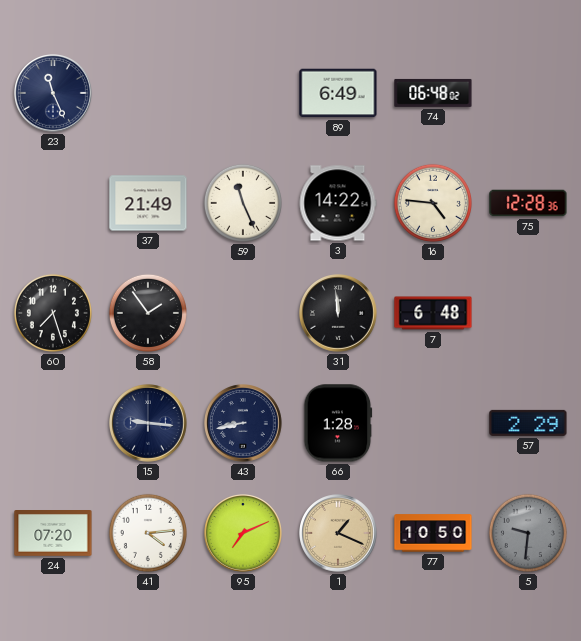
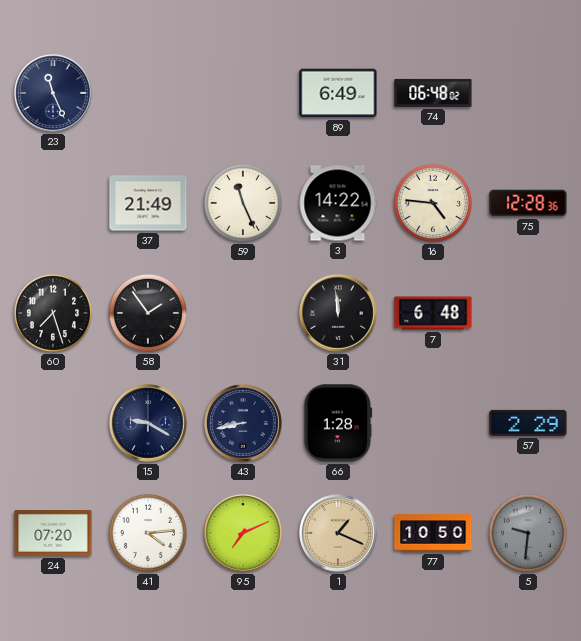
15: 9:16 -> 9:20
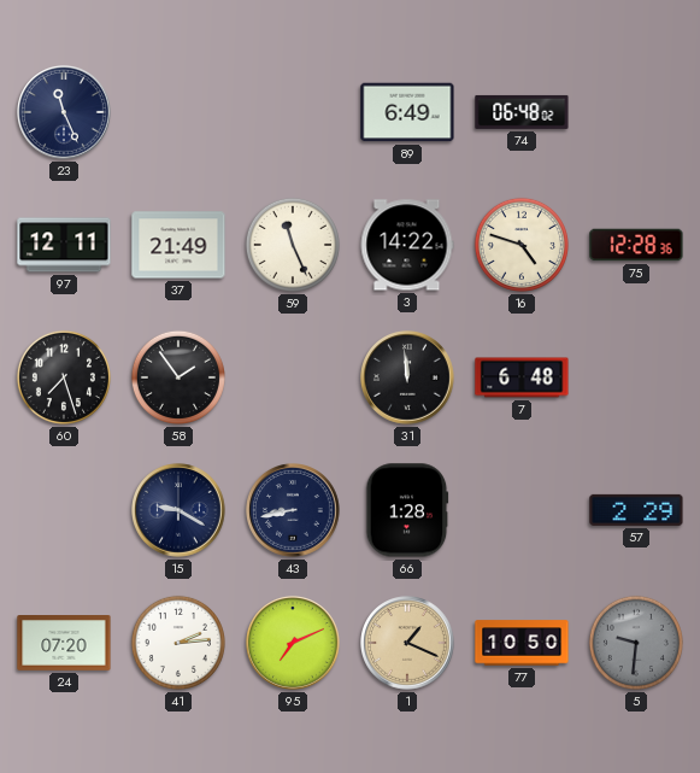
97: none -> 12:11
16: 4:46 -> 4:48
41: 4:14 -> 2:14
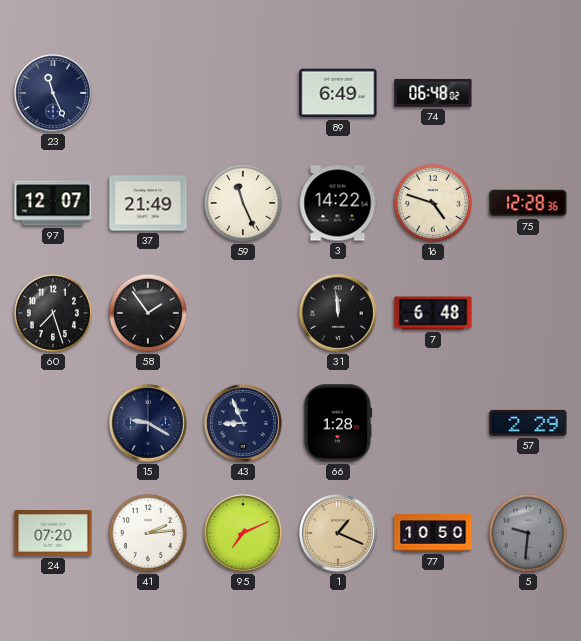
97: 12:11 -> 12:07
43: 8:43 -> 8:56
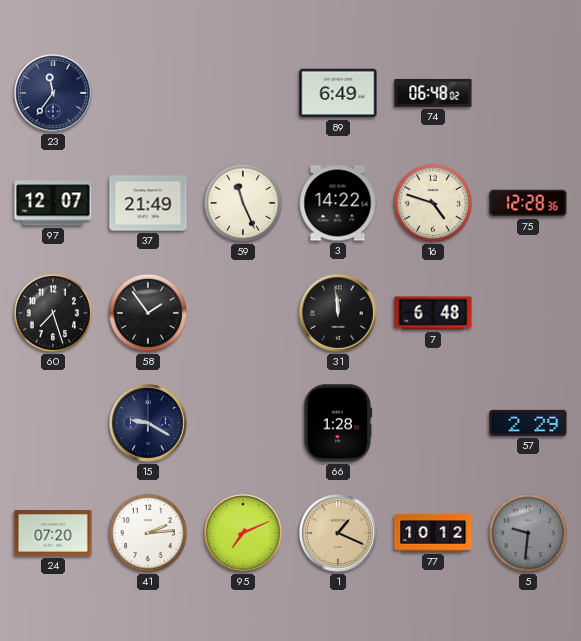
23: 11:26 -> 11:36
43: 8:56 -> none
77: 10:50 -> 10:12
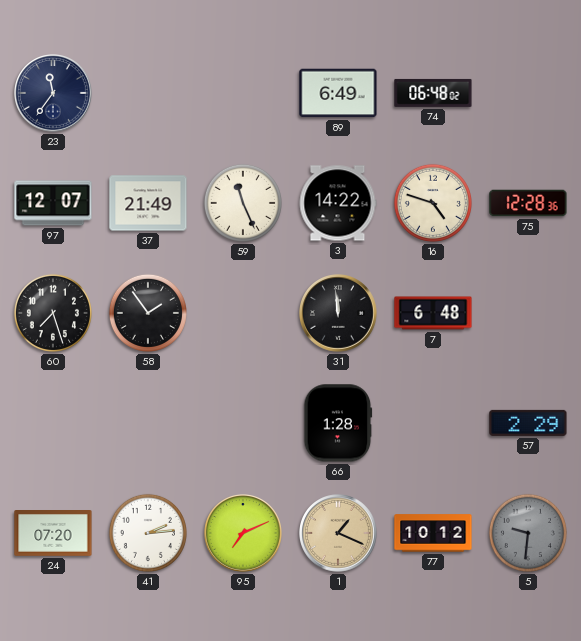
15: 9:20 -> none
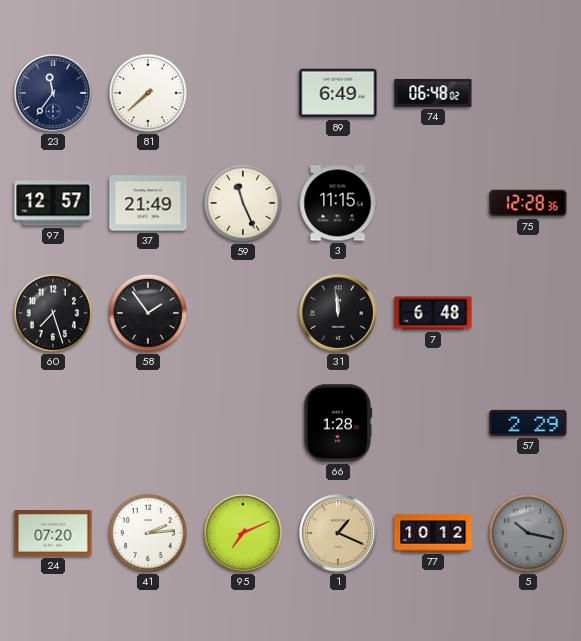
81: none -> 7:38
97: 12:07 -> 12:57
3: 14:22 -> 11:15
16: 4:48 -> none
5: 9:31 -> 10:17
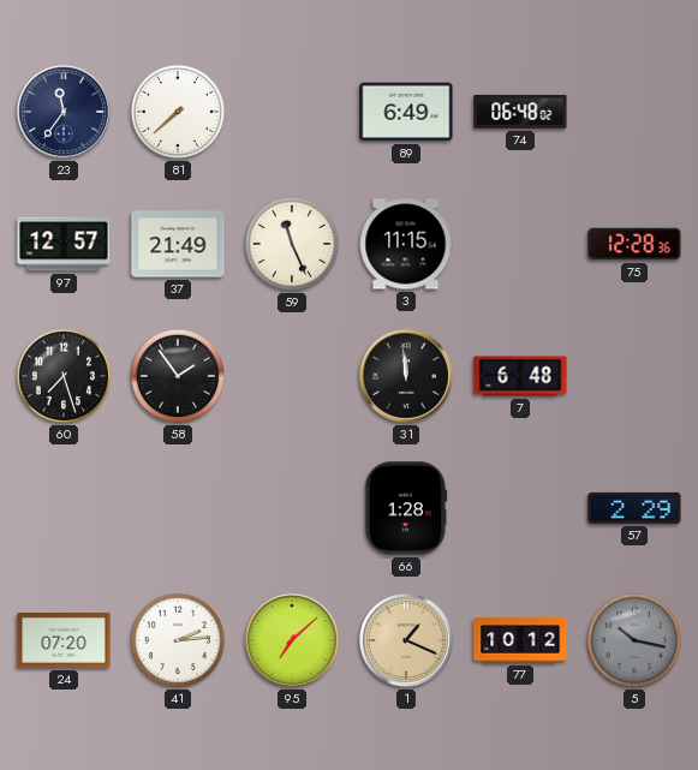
95: 7:11 -> 7:08
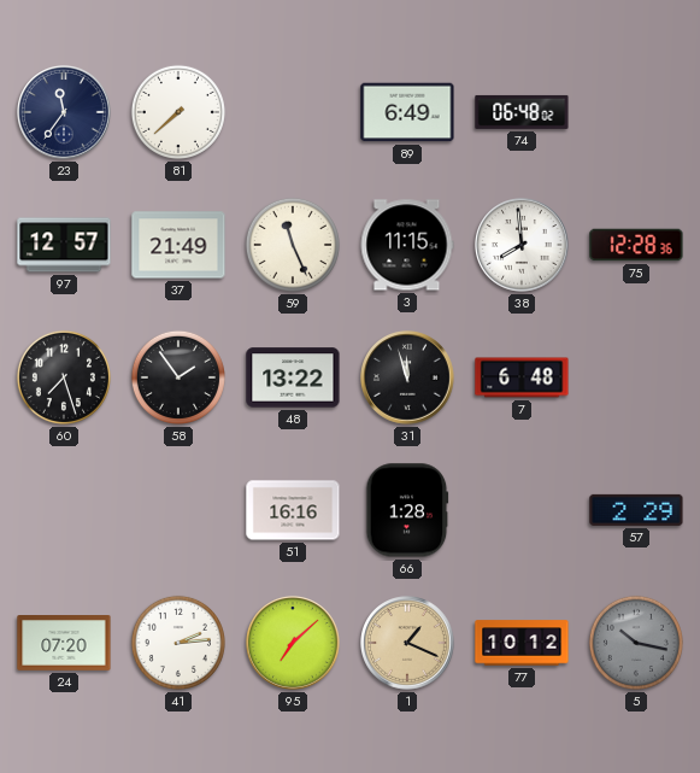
38: none -> 7:59
48: none -> 13:22
31: 11:59 -> 11:57
51: none -> 16:16
